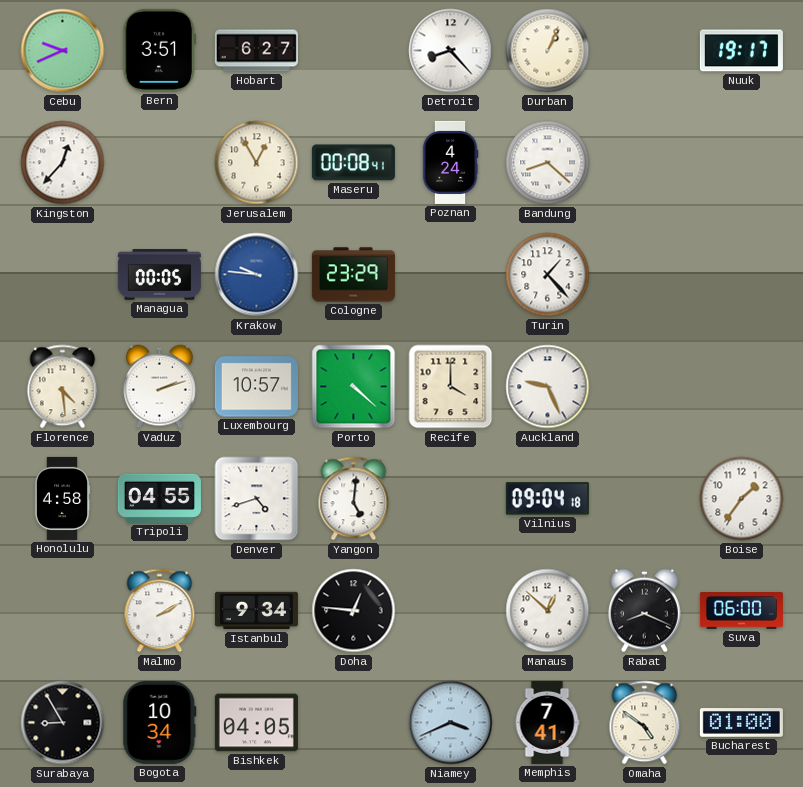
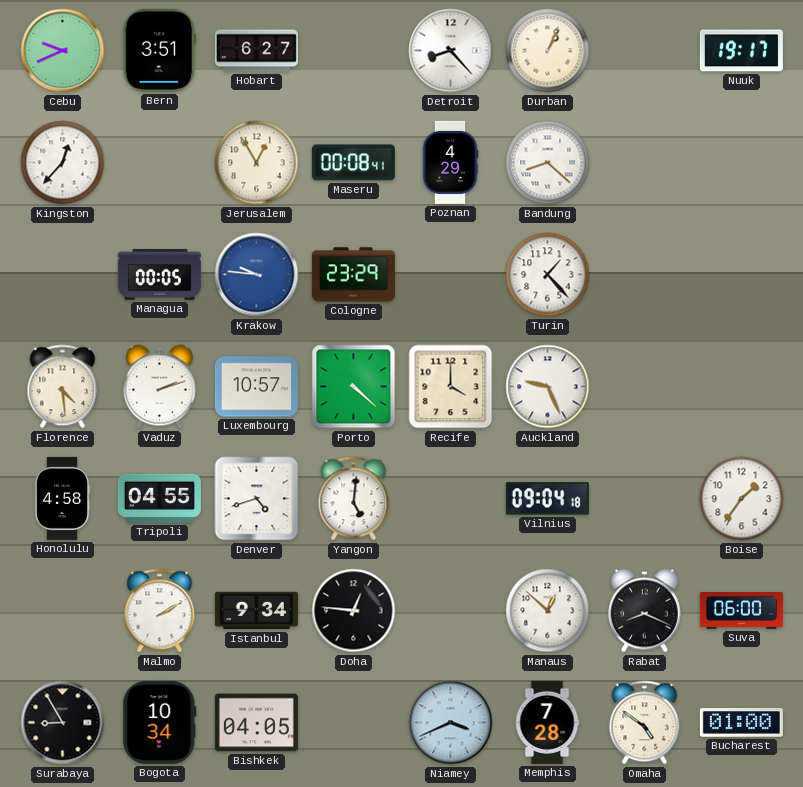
Poznan: 4:24 -> 4:29
Memphis: 7:41 -> 7:28
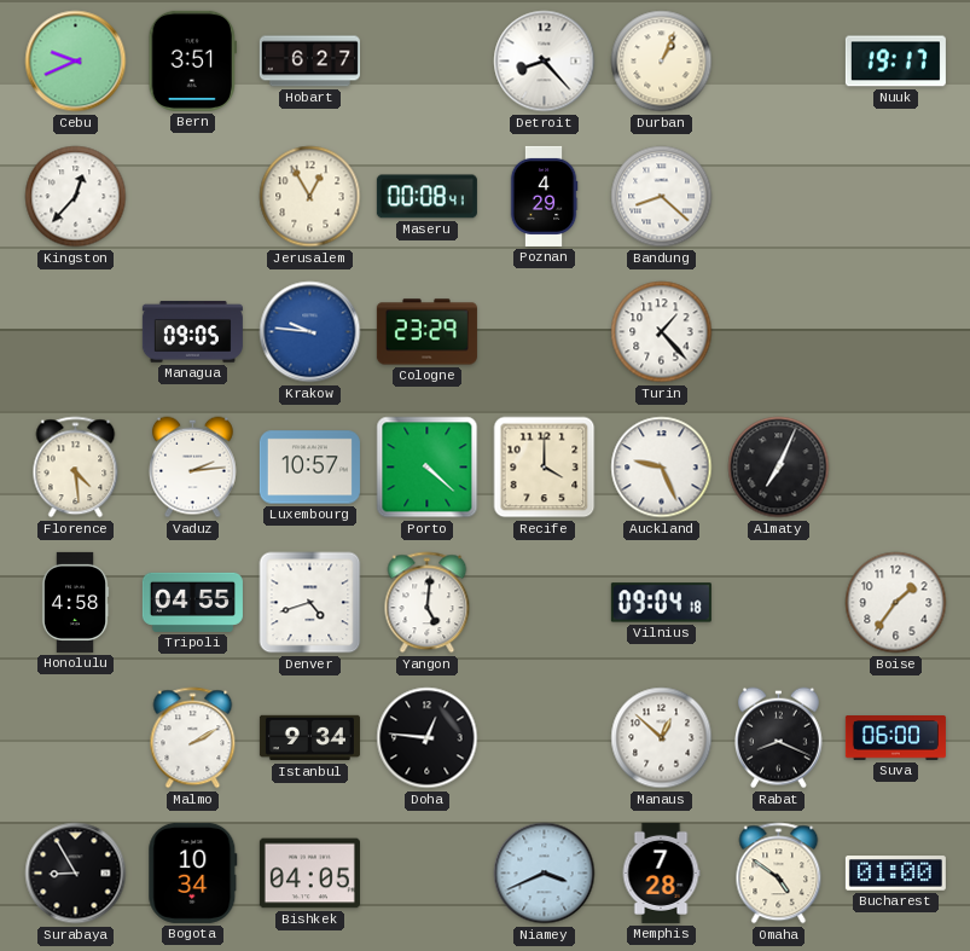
Managua: 00:05 -> 09:05
Vaduz: 2:12 -> 2:14
Almaty: none -> 7:04
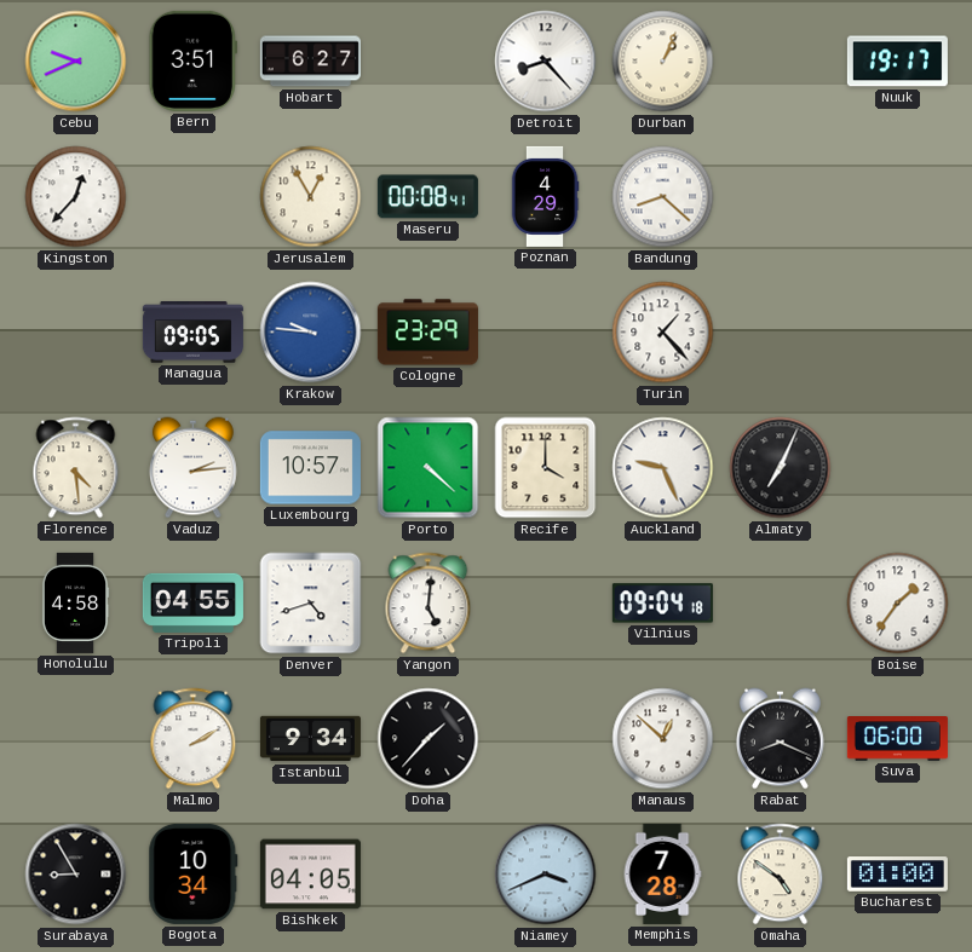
Doha: 12:46 -> 1:37
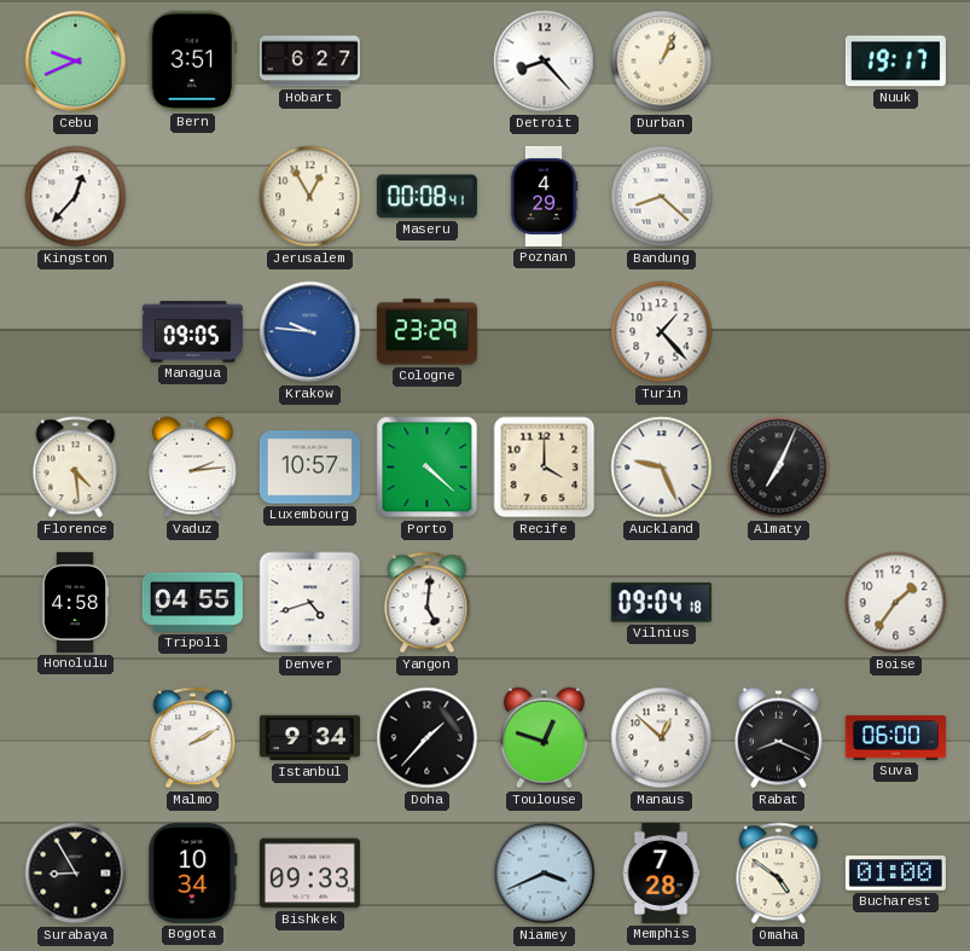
Toulouse: none -> 12:48
Bishkek: 04:05 -> 09:33
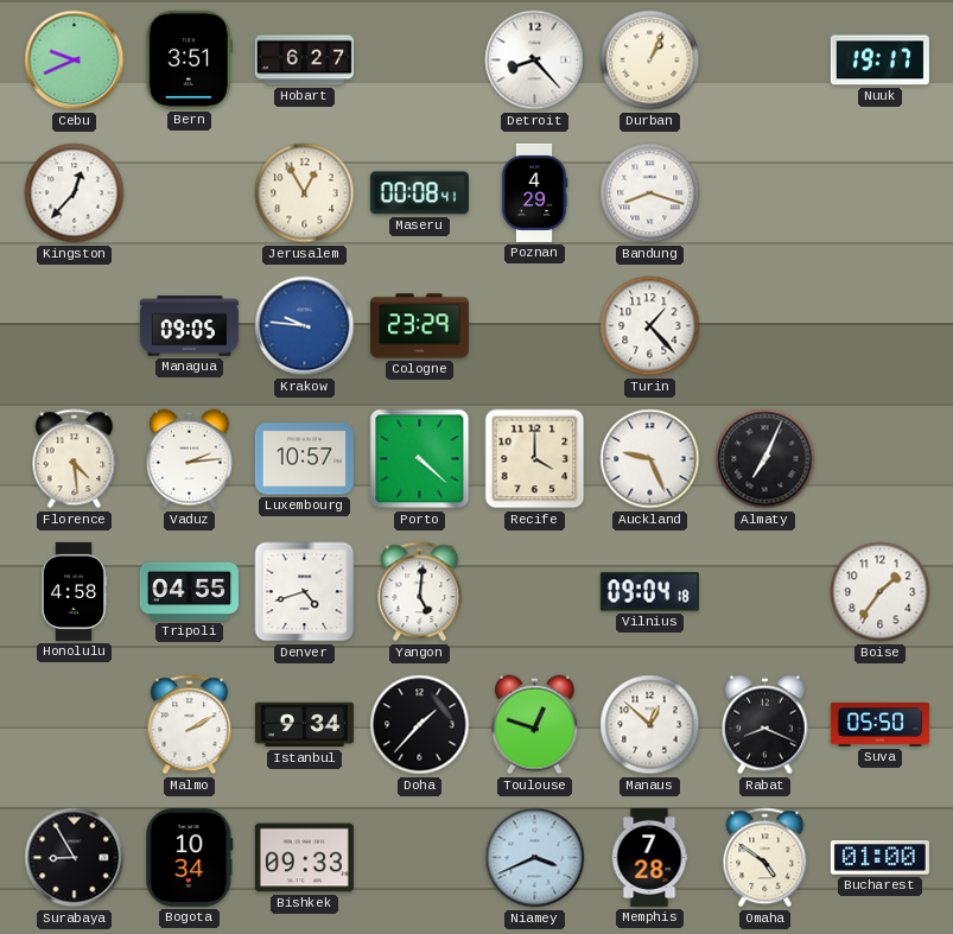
Bandung: 8:22 -> 8:18
Suva: 06:00 -> 05:50
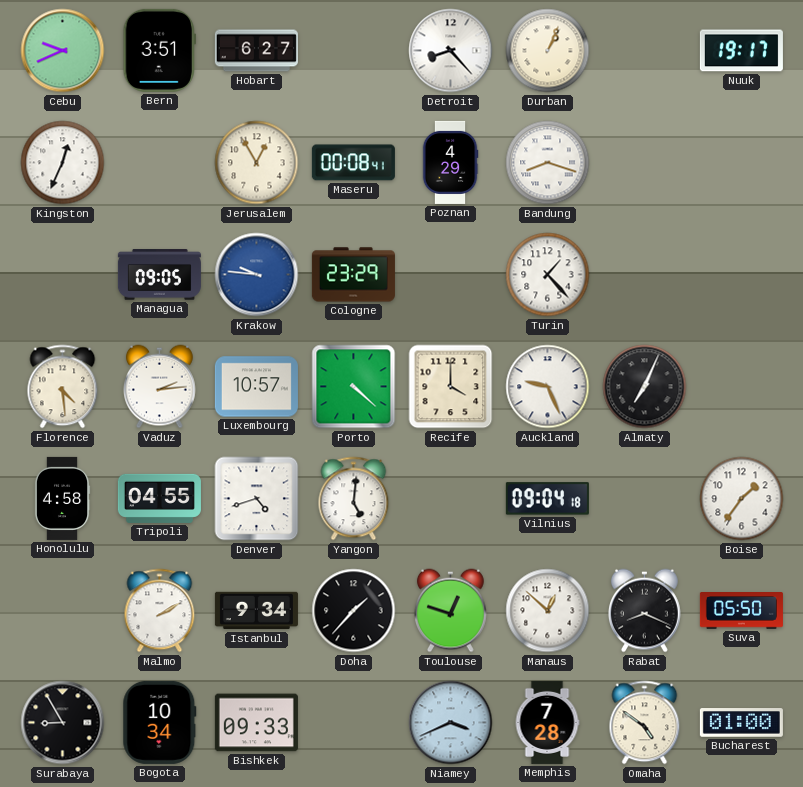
Kingston: 12:37 -> 12:34
